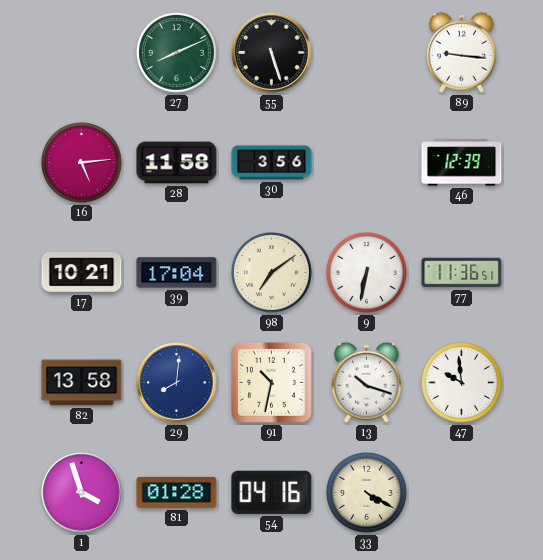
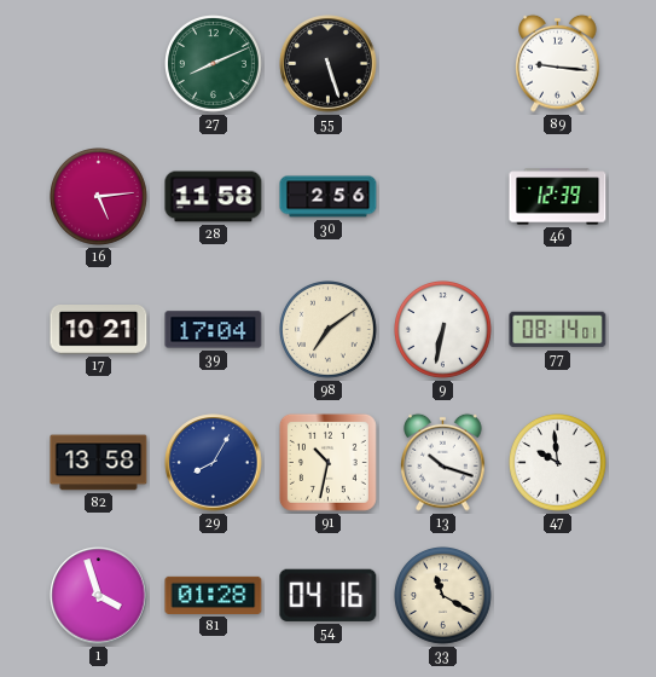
30: 3:56 -> 2:56
77: 11:36 -> 08:14
29: 8:01 -> 8:05
33: 4:20 -> 11:20
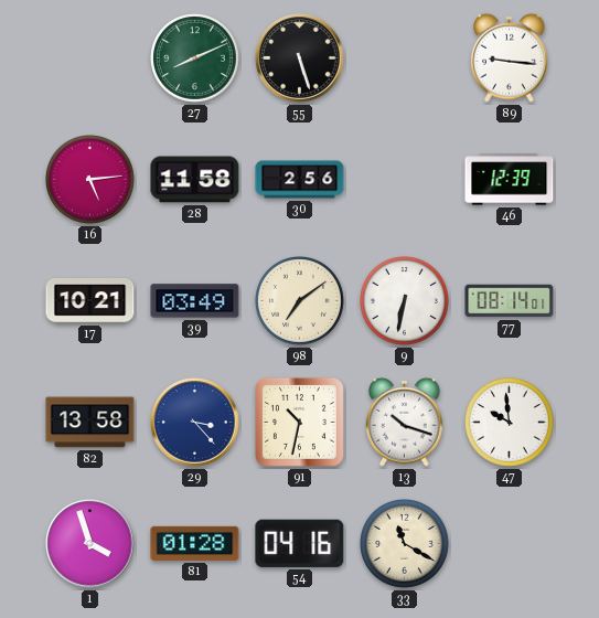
39: 17:04 -> 03:49
29: 8:05 -> 3:23
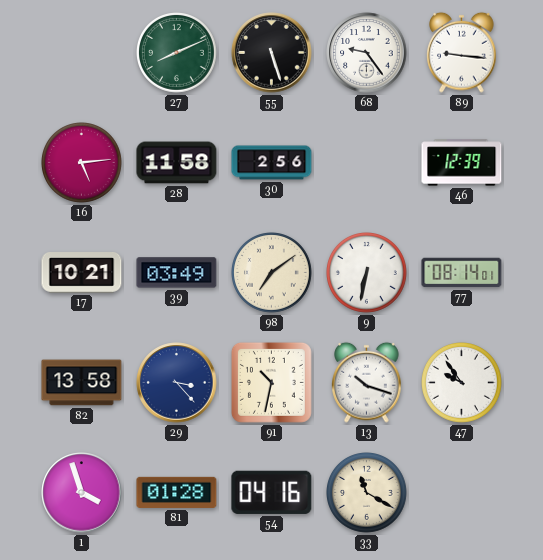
68: none -> 9:24
47: 9:59 -> 9:54
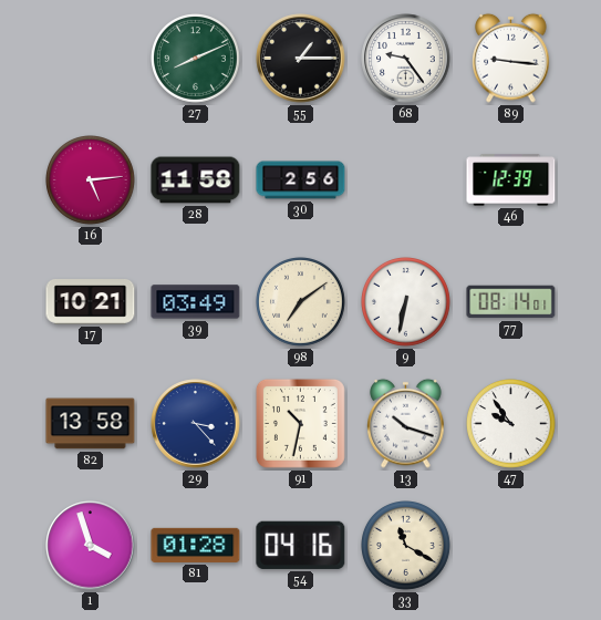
55: 5:27 -> 1:15
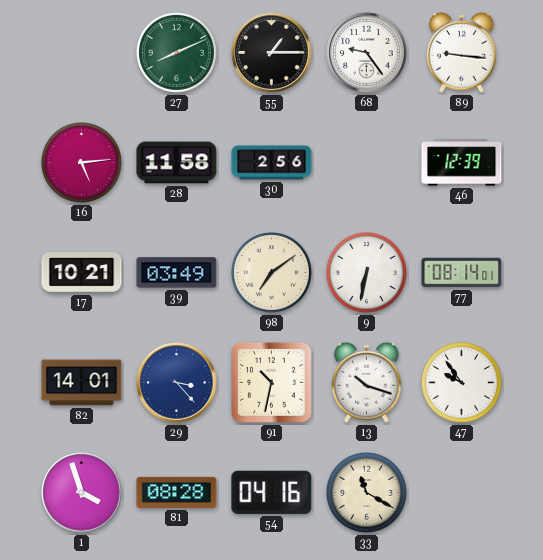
82: 13:58 -> 14:01
81: 01:28 -> 08:28
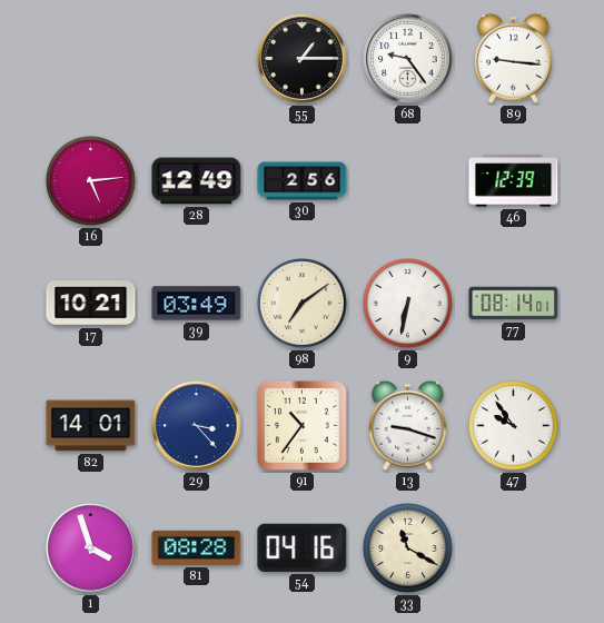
27: 8:11 -> none
28: 11:58 -> 12:49
91: 10:32 -> 10:36
13: 10:18 -> 9:18
